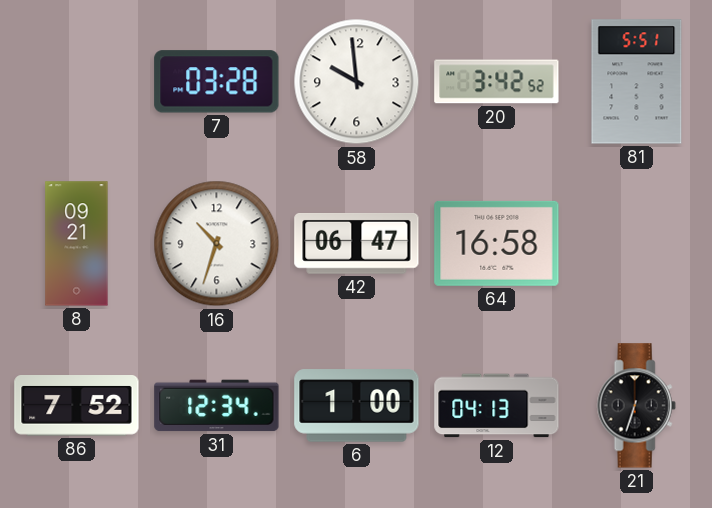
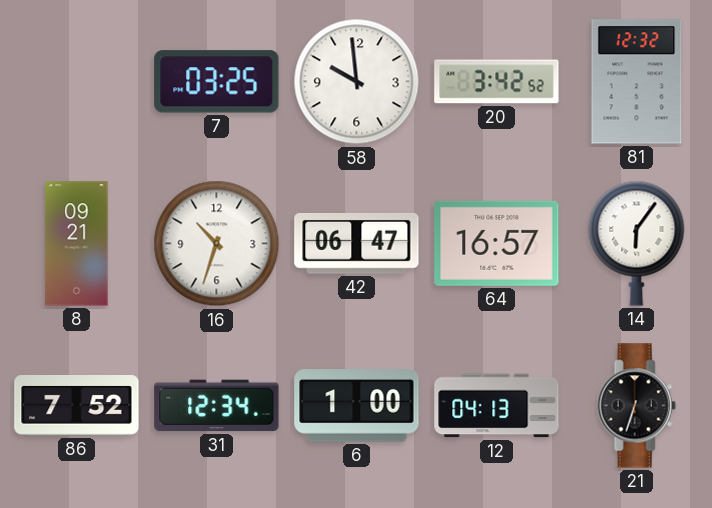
7: 03:28 -> 03:25
81: 5:51 -> 12:32
64: 16:58 -> 16:57
14: none -> 6:06
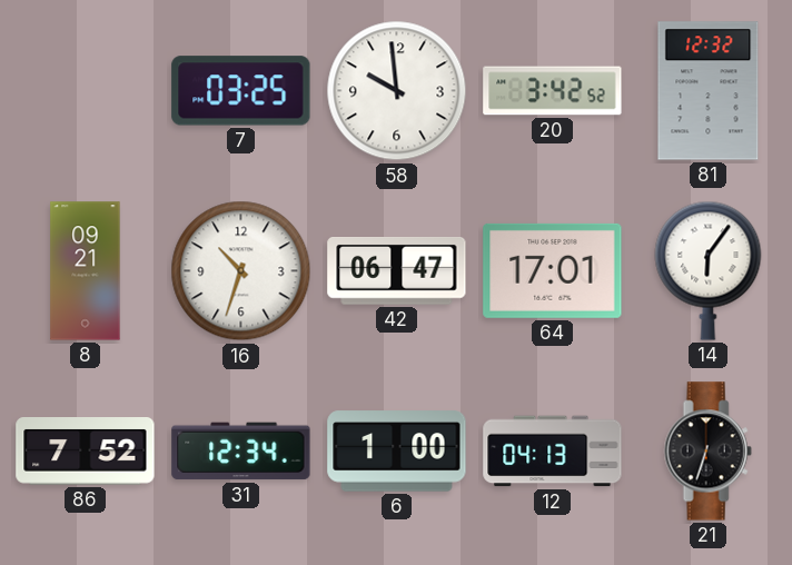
64: 16:57 -> 17:01
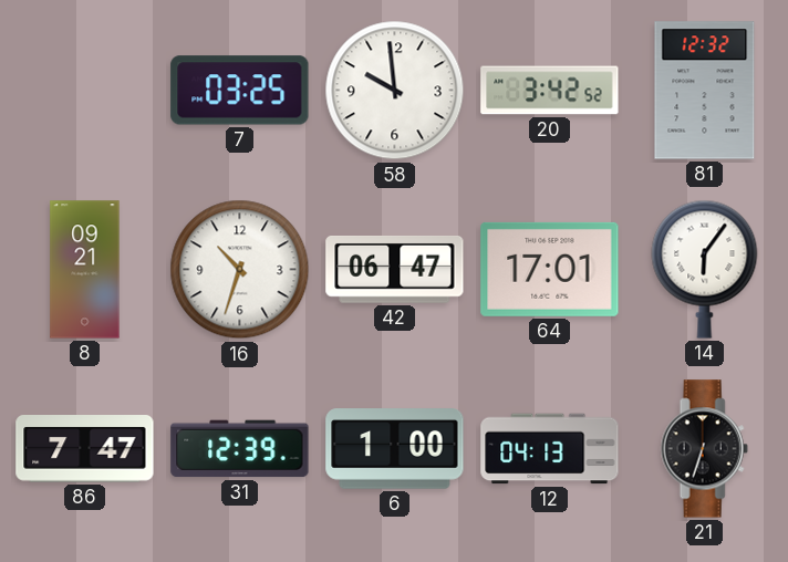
86: 7:52 -> 7:47
31: 12:34 -> 12:39
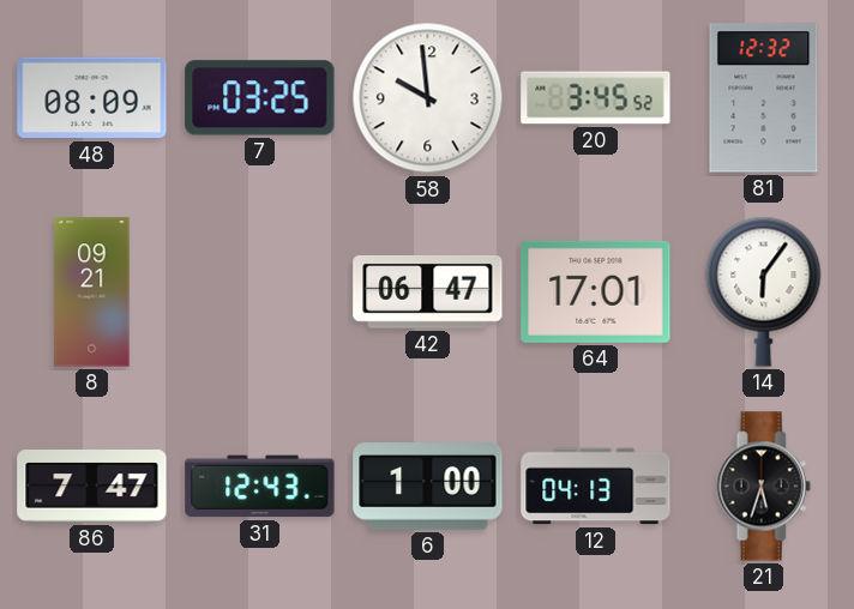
48: none -> 08:09
20: 3:42 -> 3:45
16: 10:33 -> none
31: 12:39 -> 12:43
21: 6:33 -> 5:33
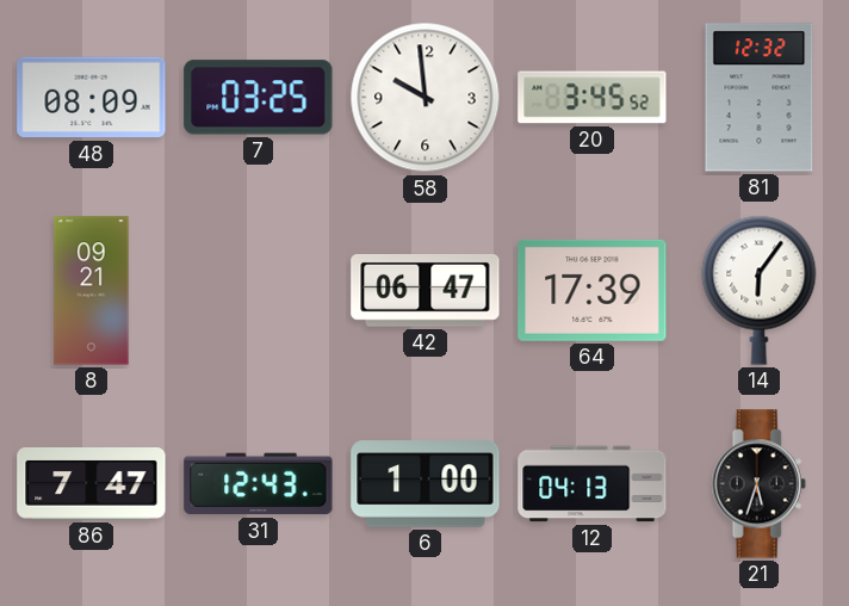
64: 17:01 -> 17:39
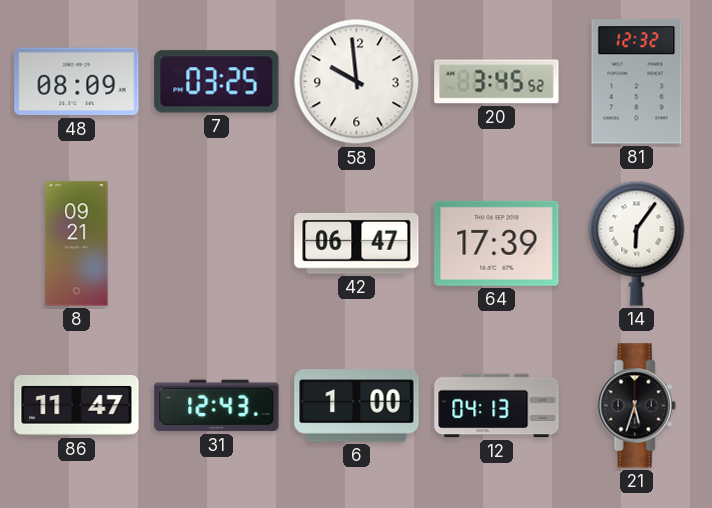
86: 7:47 -> 11:47
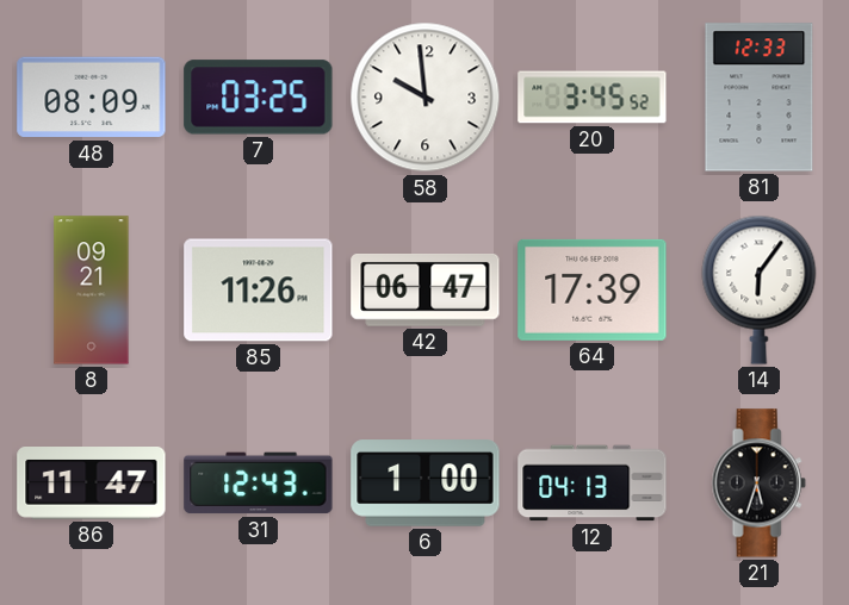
81: 12:32 -> 12:33
85: none -> 11:26
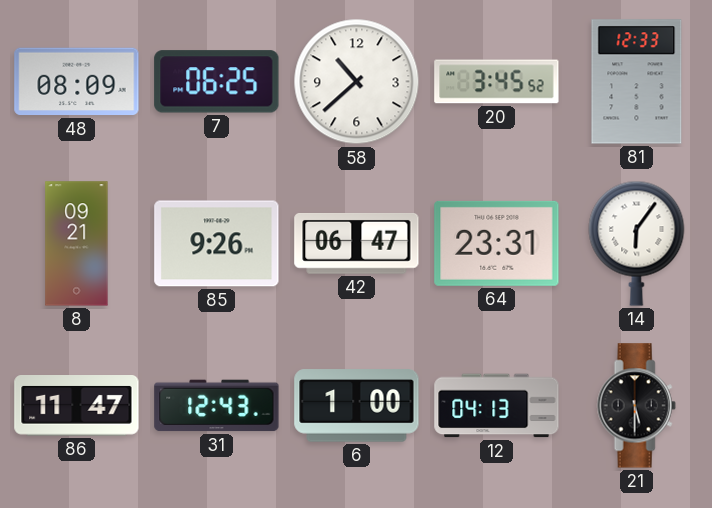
7: 03:25 -> 06:25
58: 9:59 -> 10:38
85: 11:26 -> 9:26
64: 17:39 -> 23:31
21: 5:33 -> 5:30
